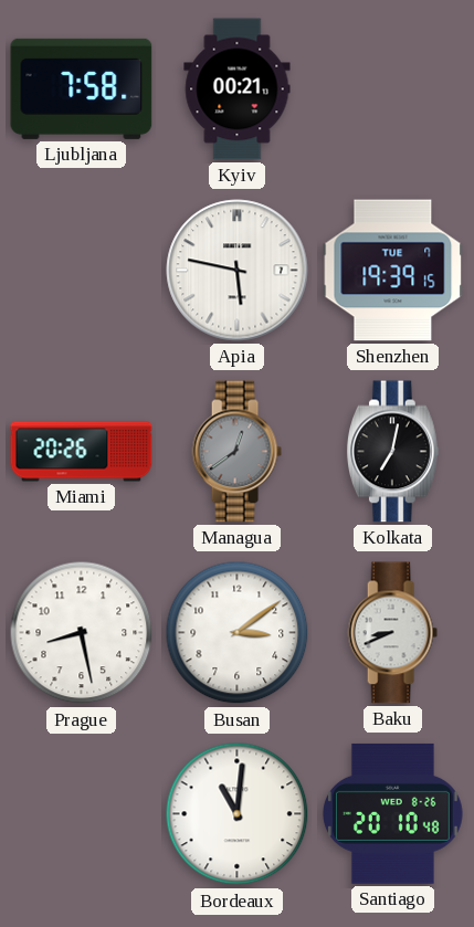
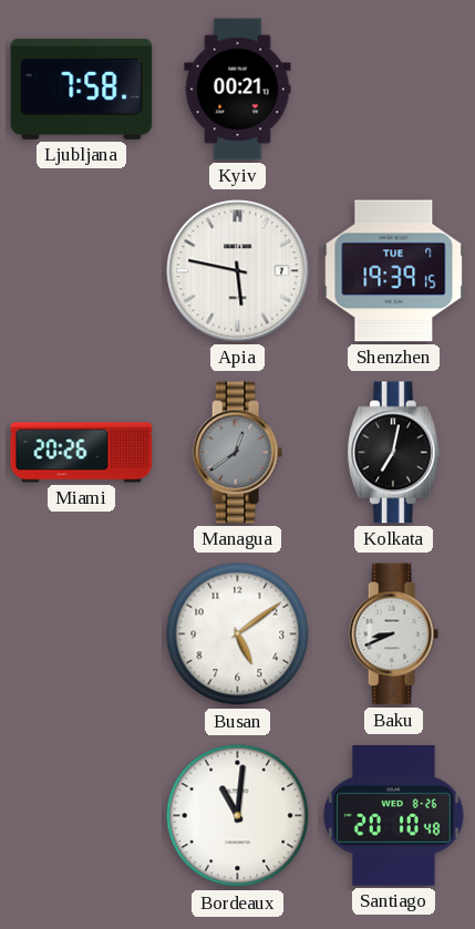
Prague: 8:28 -> none
Busan: 3:09 -> 5:09
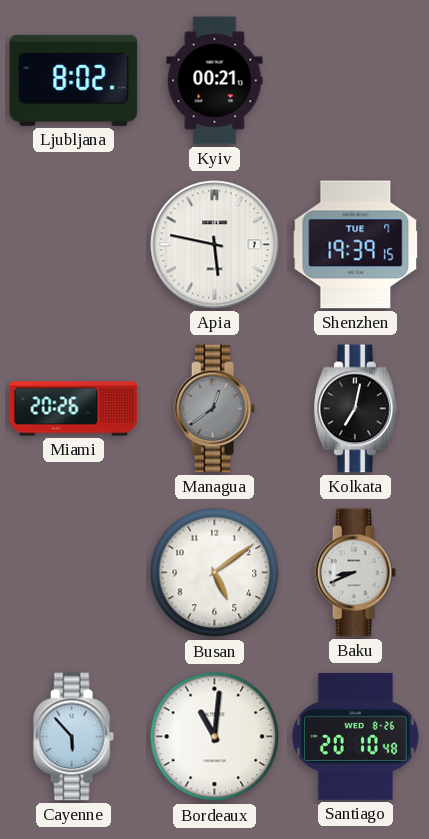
Ljubljana: 7:58 -> 8:02
Cayenne: none -> 5:53
